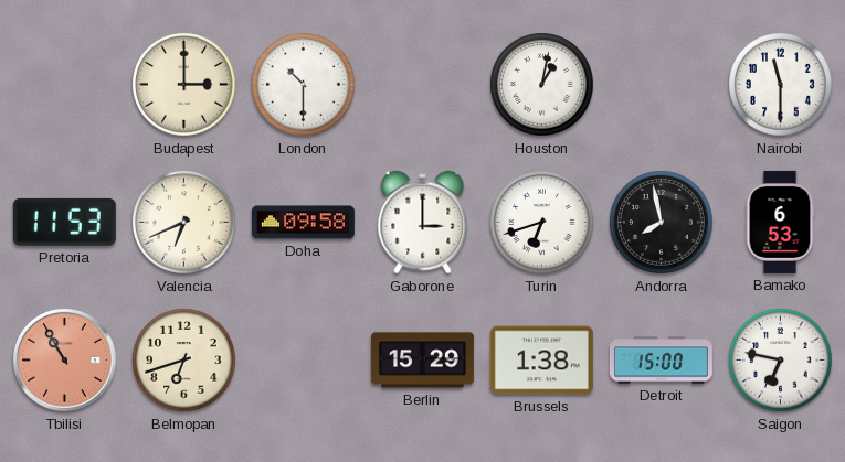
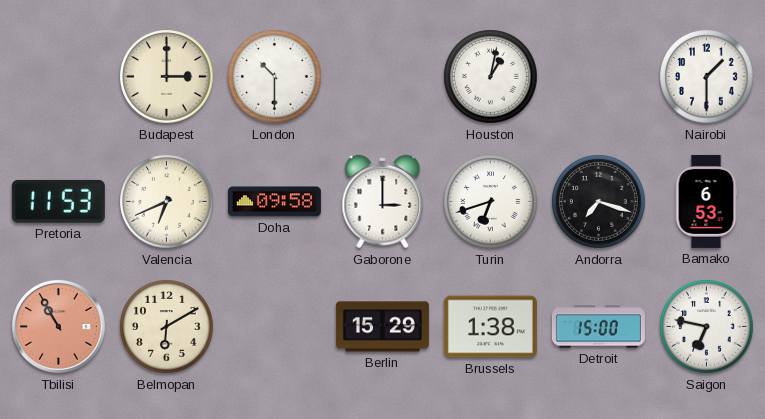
Nairobi: 11:30 -> 1:30
Andorra: 7:58 -> 7:18
Belmopan: 6:42 -> 6:10
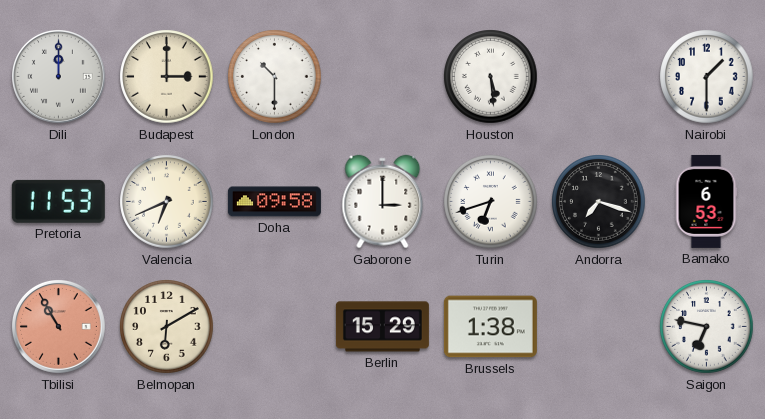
Dili: none -> 12:00
Houston: 1:02 -> 5:29
Detroit: 15:00 -> none
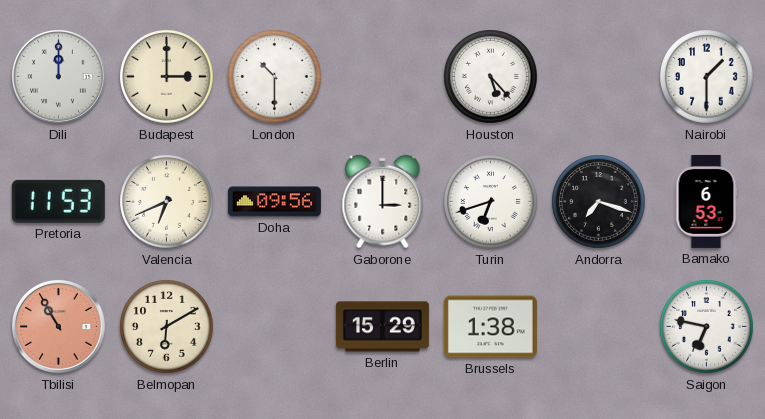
Houston: 5:29 -> 5:23
Doha: 09:58 -> 09:56
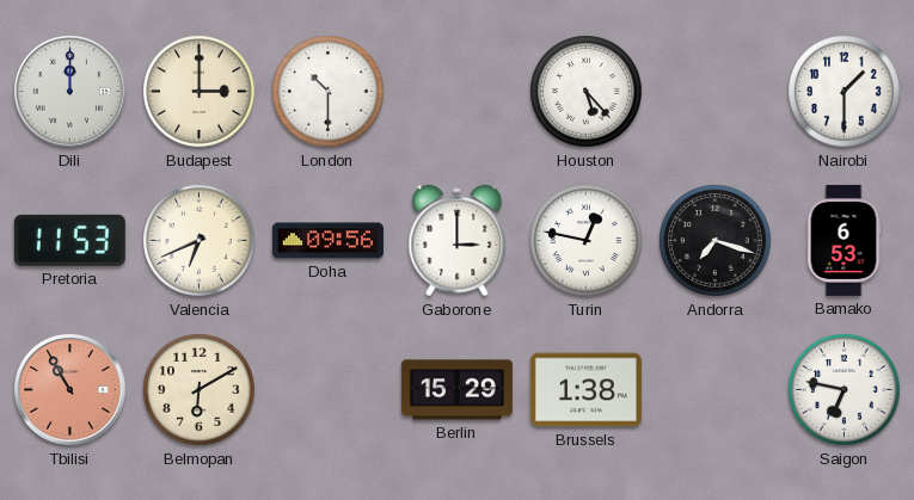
Turin: 6:42 -> 12:47
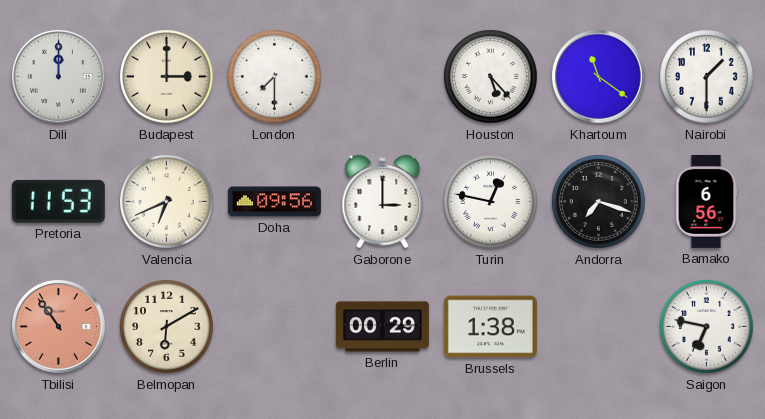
London: 10:30 -> 7:30
Khartoum: none -> 11:21
Bamako: 6:53 -> 6:56
Tbilisi: 10:55 -> 10:54
Berlin: 15:29 -> 00:29
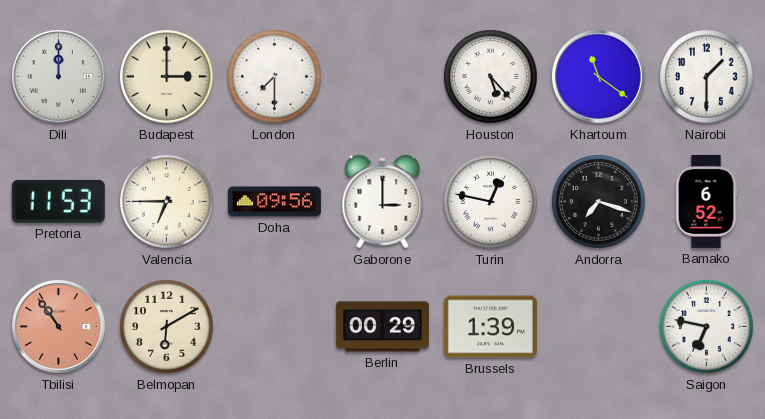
Valencia: 6:41 -> 6:45
Bamako: 6:56 -> 6:52
Brussels: 1:38 -> 1:39
